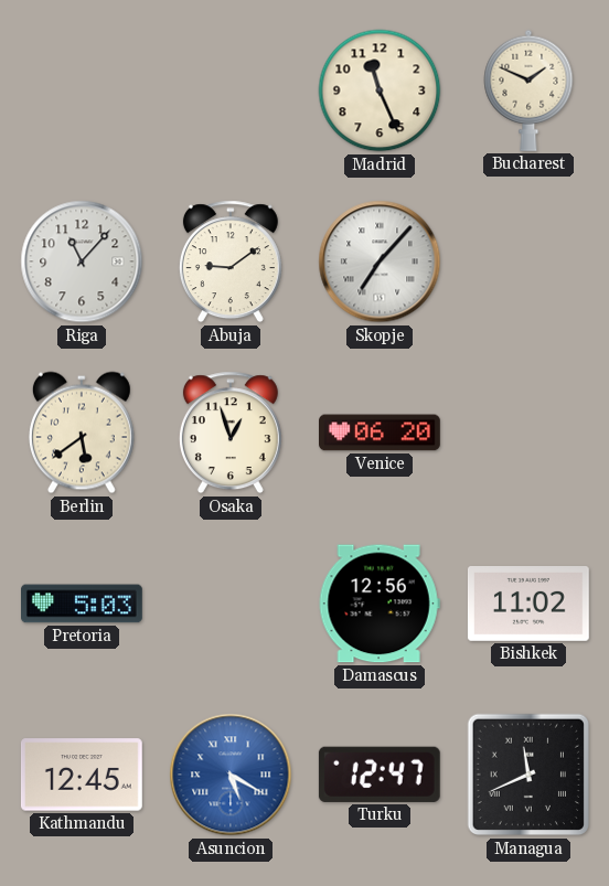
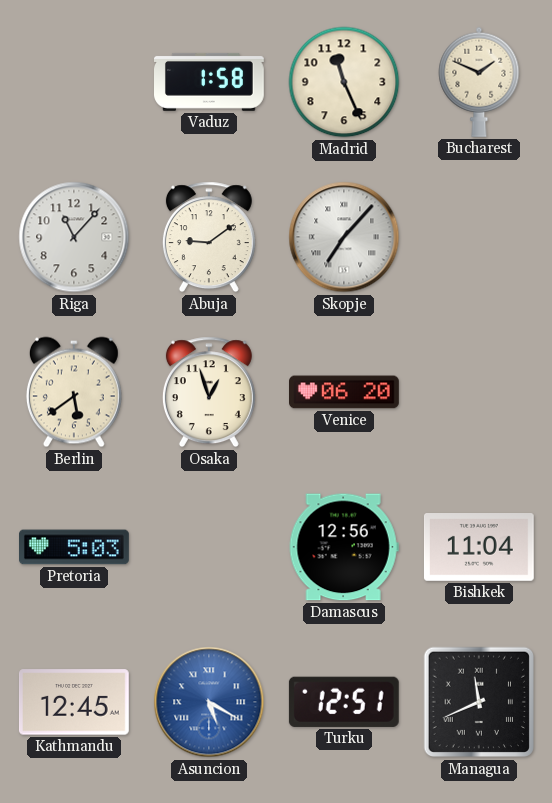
Vaduz: none -> 1:58
Bishkek: 11:02 -> 11:04
Turku: 12:47 -> 12:51
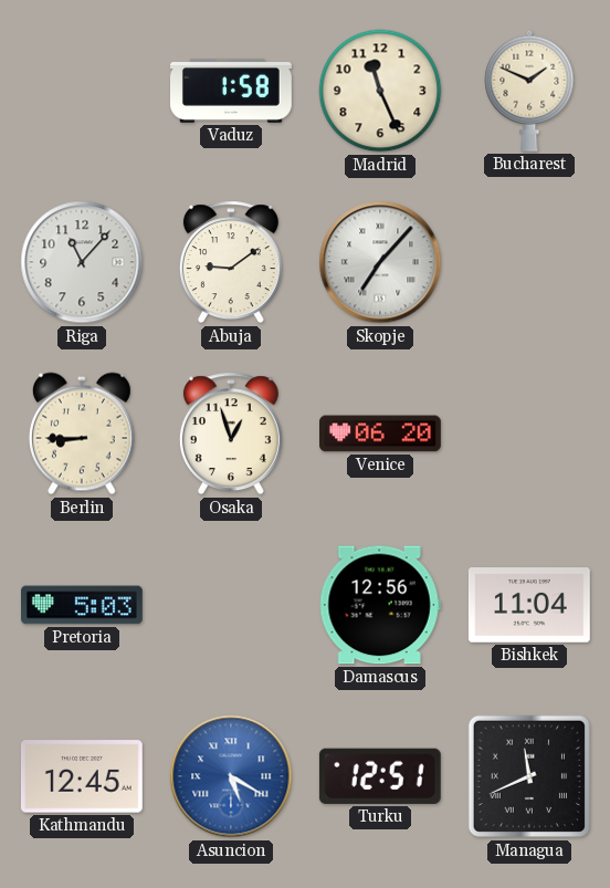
Berlin: 5:39 -> 8:45
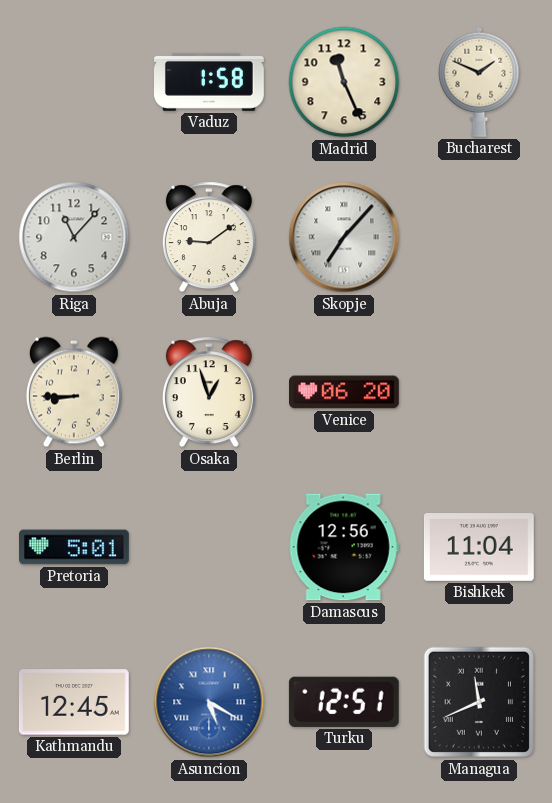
Pretoria: 5:03 -> 5:01
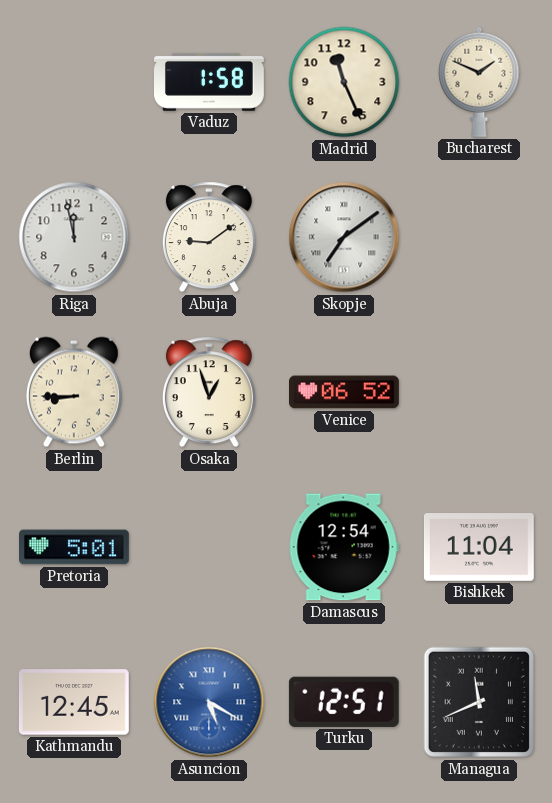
Riga: 11:07 -> 11:58
Skopje: 7:07 -> 7:09
Venice: 06:20 -> 06:52
Damascus: 12:56 -> 12:54
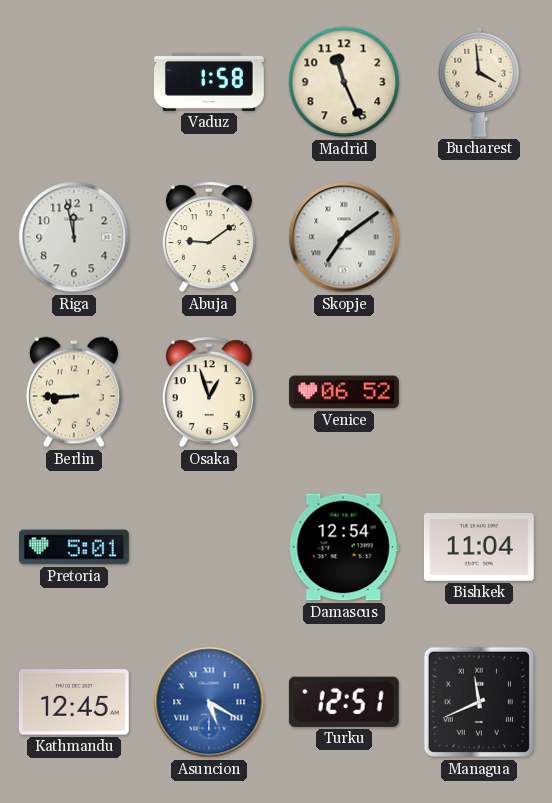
Bucharest: 1:49 -> 3:59
